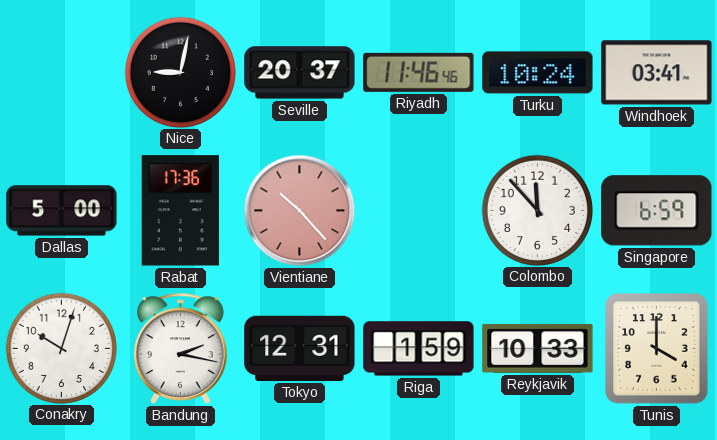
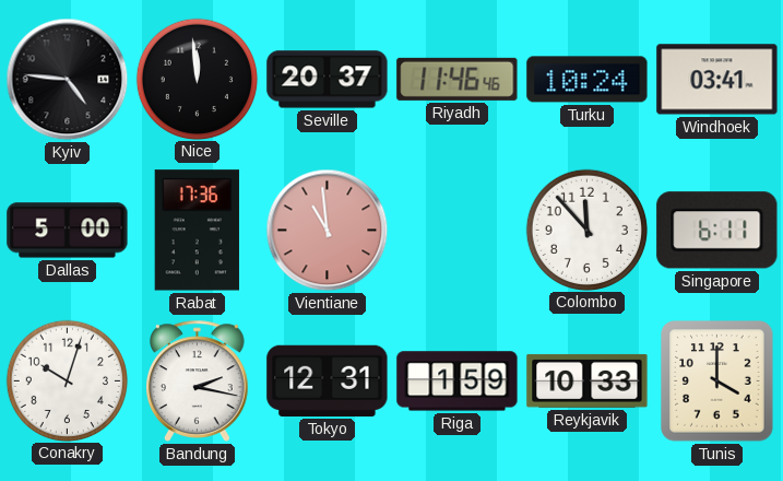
Kyiv: none -> 4:46
Nice: 9:02 -> 11:59
Vientiane: 10:23 -> 10:59
Singapore: 6:59 -> 6:11
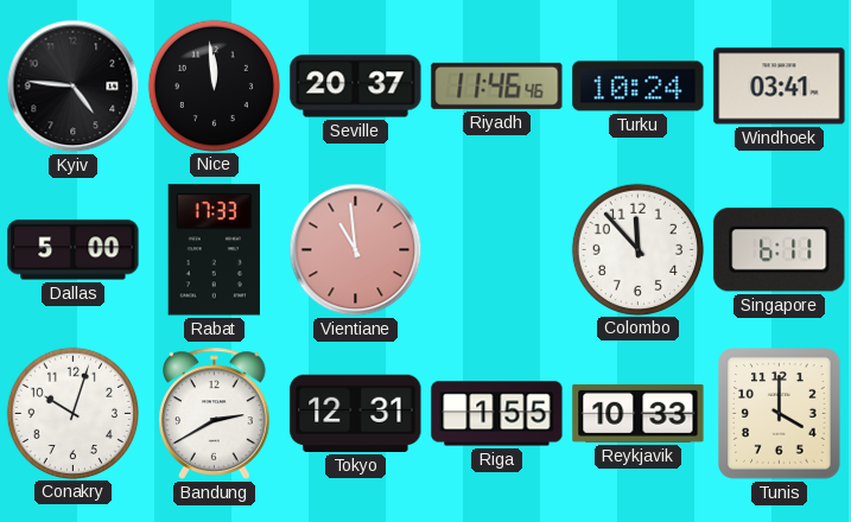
Rabat: 17:36 -> 17:33
Bandung: 2:17 -> 2:40
Riga: 1:59 -> 1:55
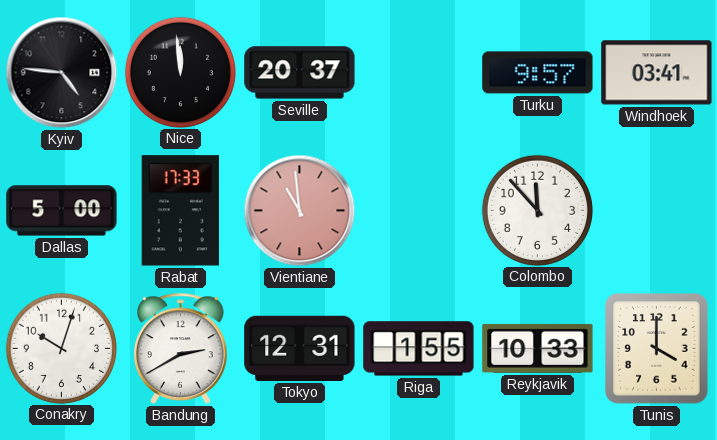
Riyadh: 11:46 -> none
Turku: 10:24 -> 9:57
Singapore: 6:11 -> none
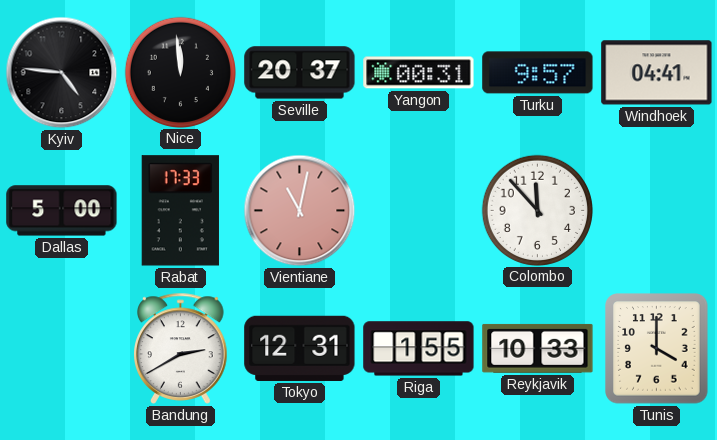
Yangon: none -> 00:31
Windhoek: 03:41 -> 04:41
Vientiane: 10:59 -> 11:02
Conakry: 10:03 -> none
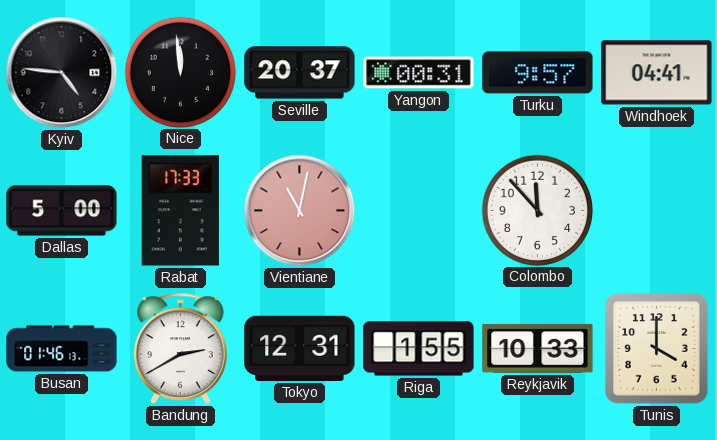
Busan: none -> 01:46
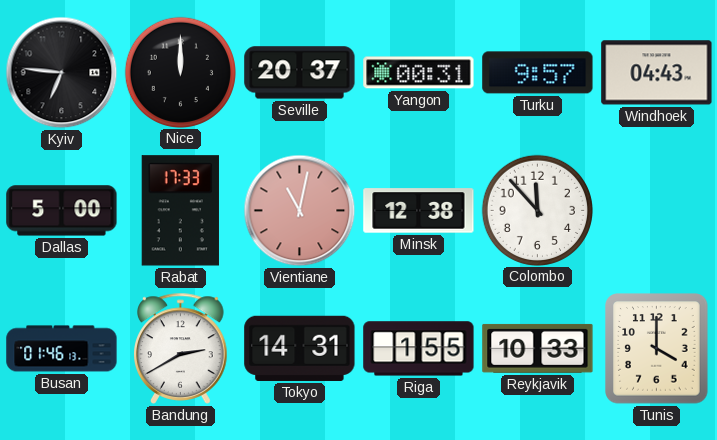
Kyiv: 4:46 -> 6:46
Nice: 11:59 -> 12:00
Windhoek: 04:41 -> 04:43
Minsk: none -> 12:38
Tokyo: 12:31 -> 14:31
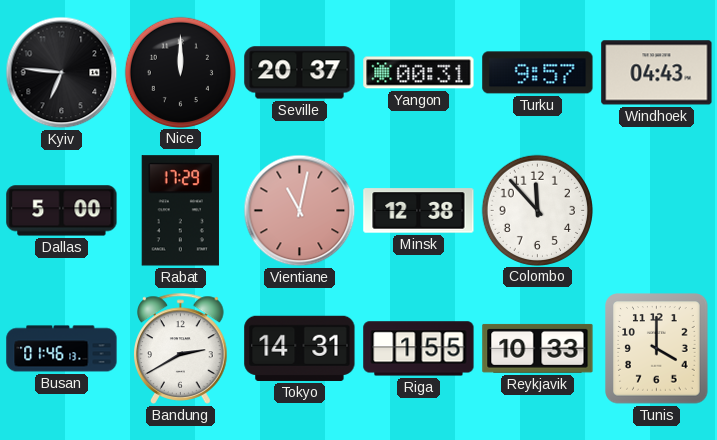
Rabat: 17:33 -> 17:29
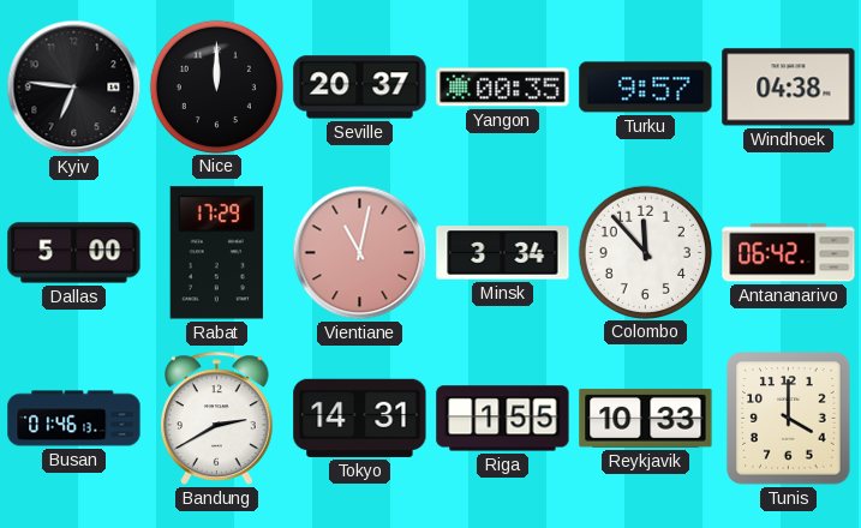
Yangon: 00:31 -> 00:35
Windhoek: 04:43 -> 04:38
Minsk: 12:38 -> 3:34
Antananarivo: none -> 06:42
